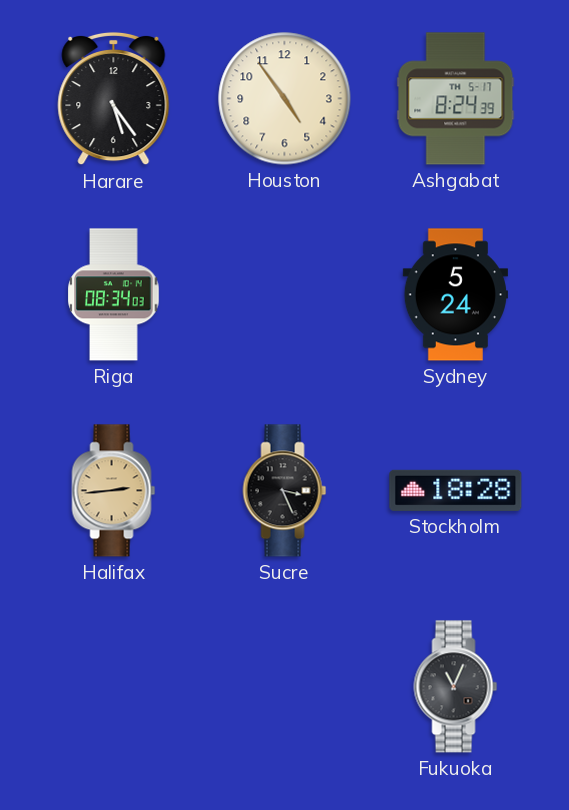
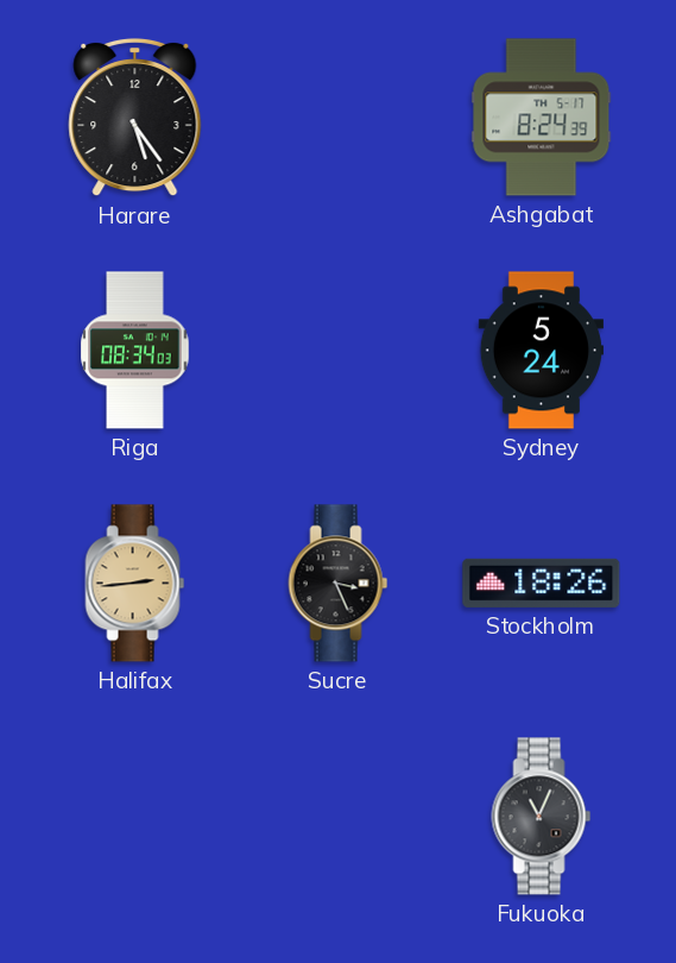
Houston: 4:54 -> none
Stockholm: 18:28 -> 18:26
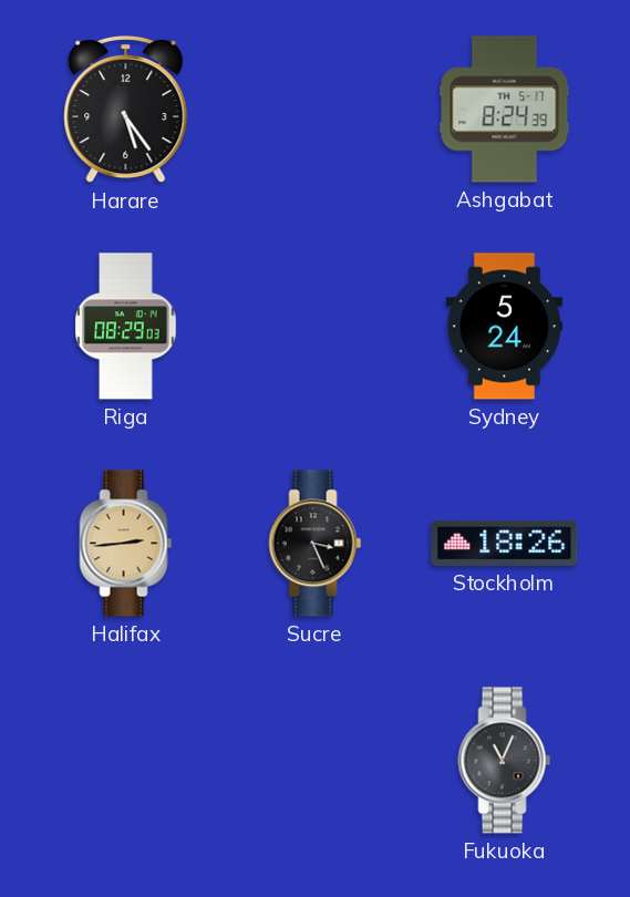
Riga: 08:34 -> 08:29
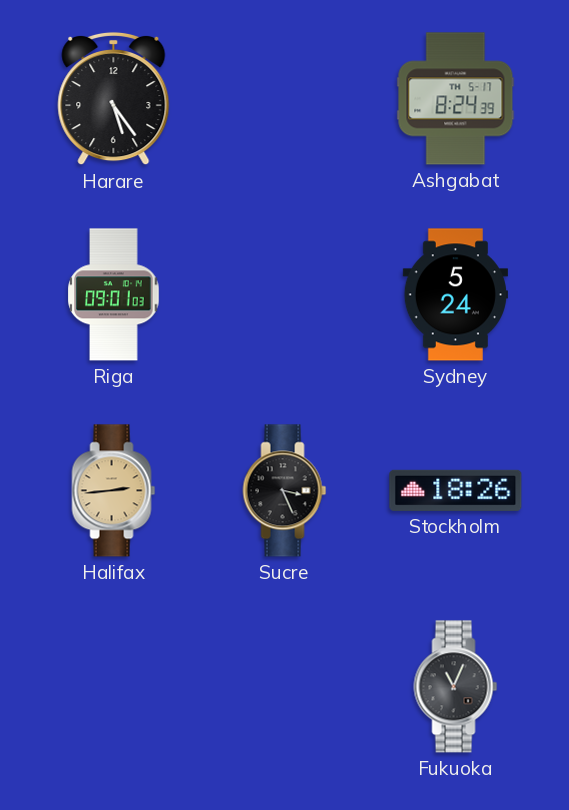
Riga: 08:29 -> 09:01
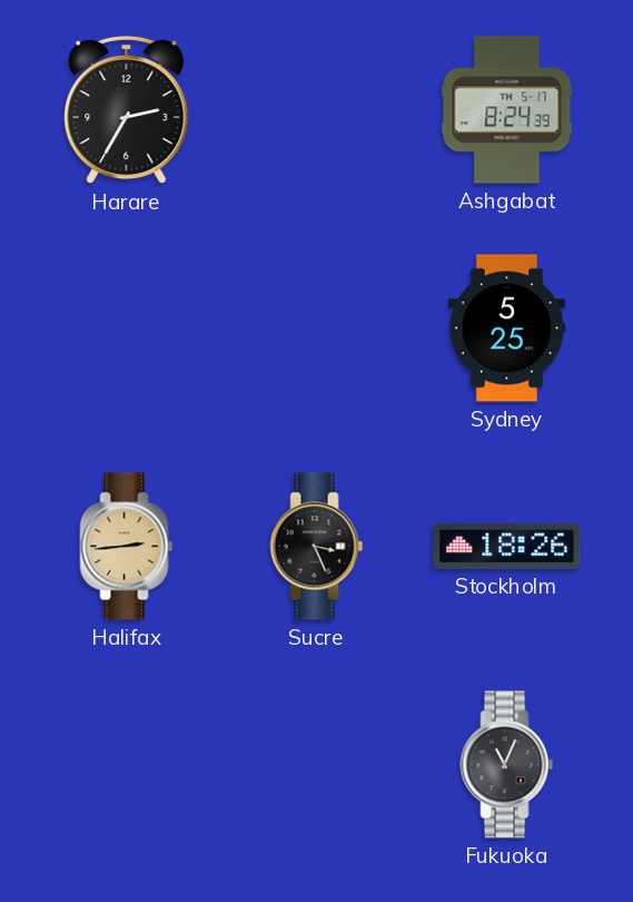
Harare: 5:24 -> 2:35
Riga: 09:01 -> none
Sydney: 5:24 -> 5:25
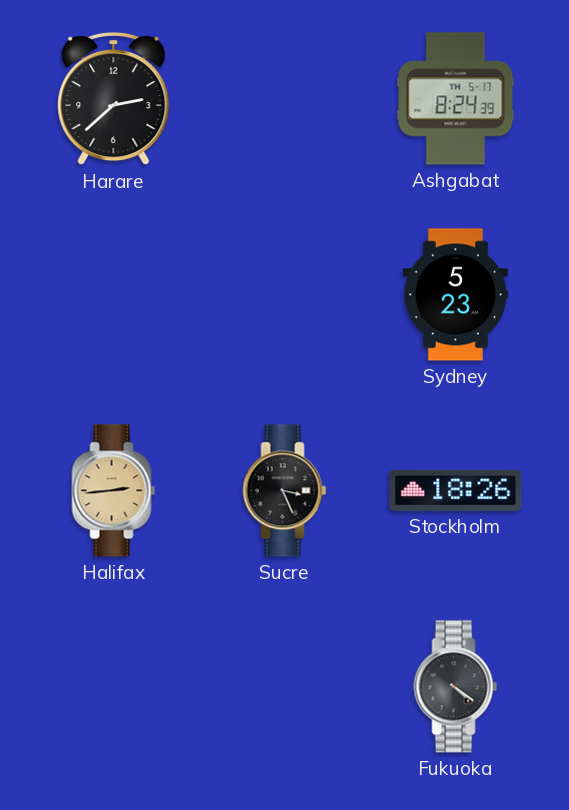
Harare: 2:35 -> 2:38
Sydney: 5:25 -> 5:23
Fukuoka: 11:04 -> 4:21
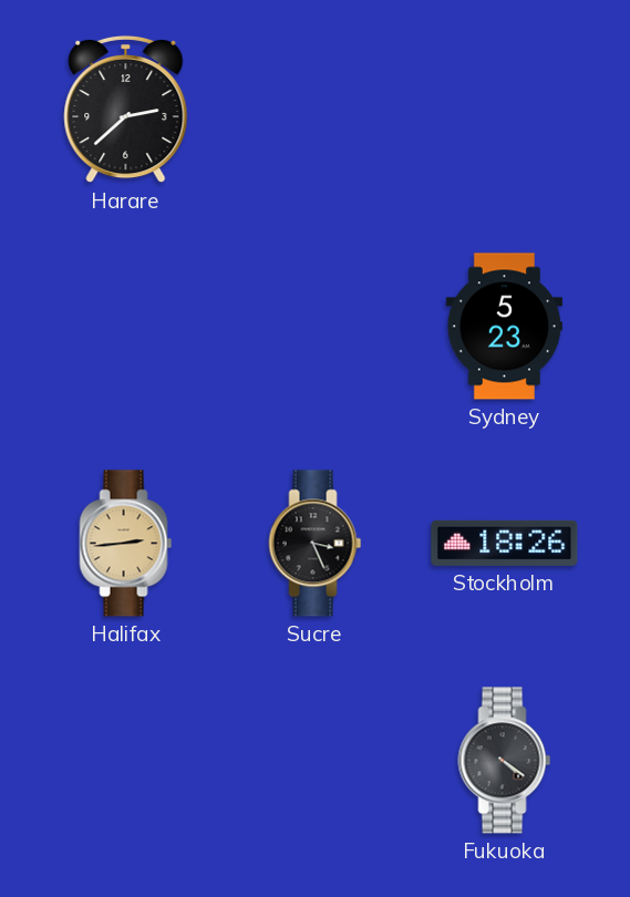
Ashgabat: 8:24 -> none
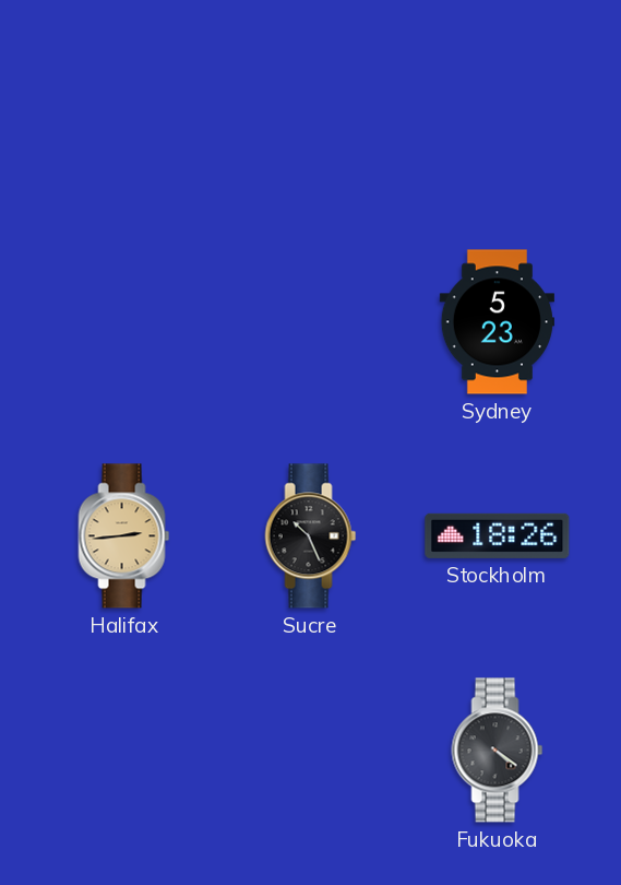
Harare: 2:38 -> none
Sucre: 3:26 -> 10:26
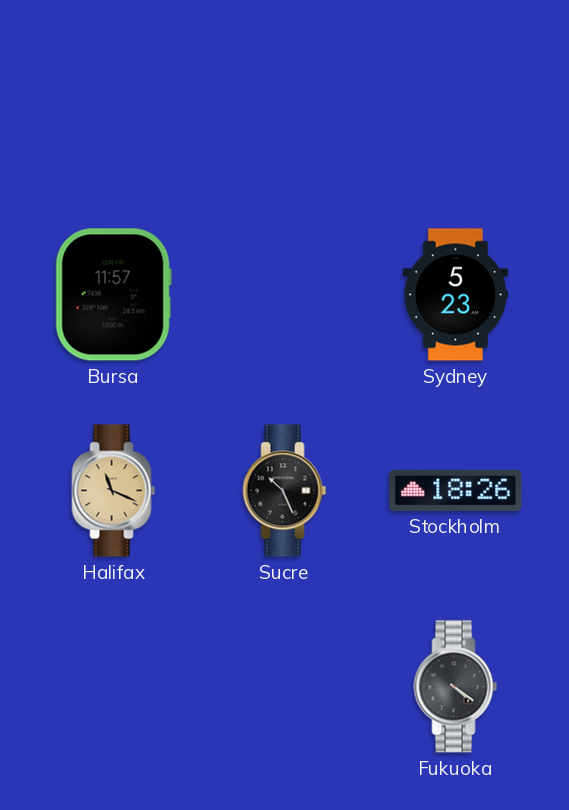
Bursa: none -> 11:57
Halifax: 2:44 -> 11:19
